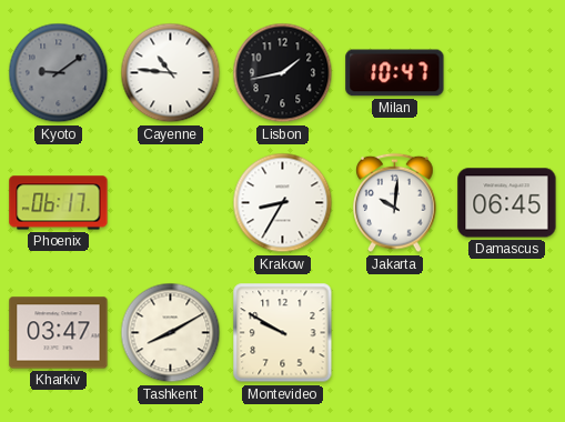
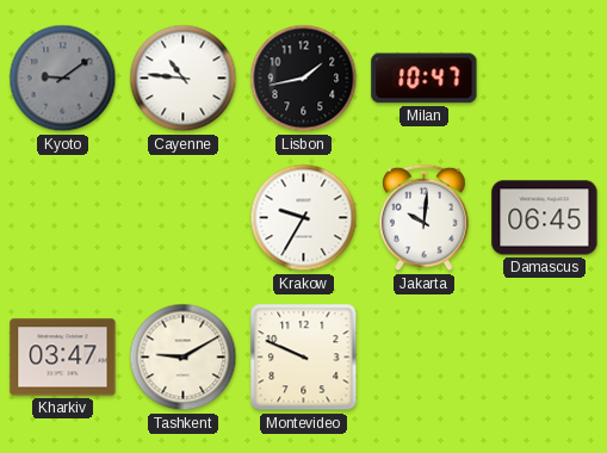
Phoenix: 06:17 -> none
Krakow: 8:35 -> 9:35
Tashkent: 8:10 -> 9:10
Montevideo: 9:50 -> 9:49
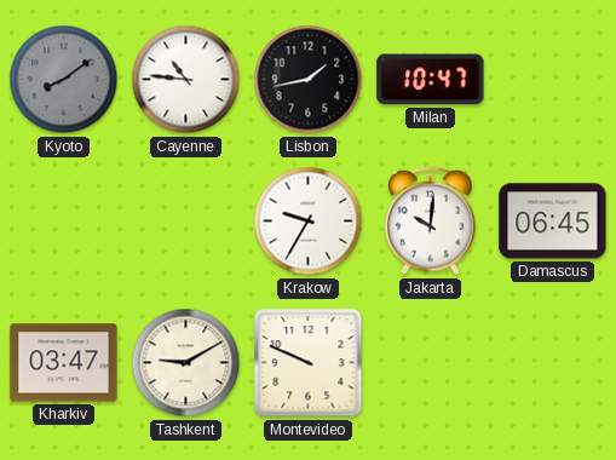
Kyoto: 9:09 -> 8:09
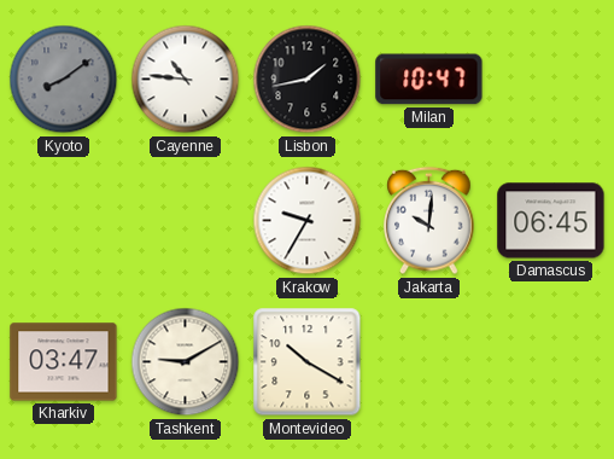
Montevideo: 9:49 -> 10:20
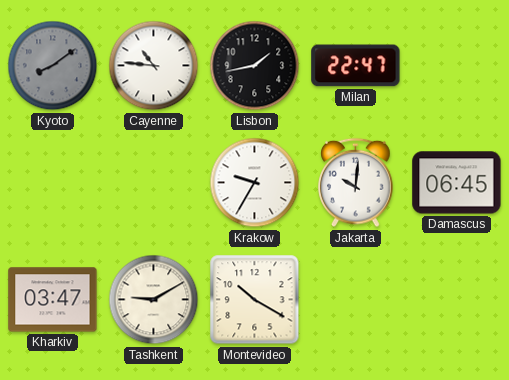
Milan: 10:47 -> 22:47
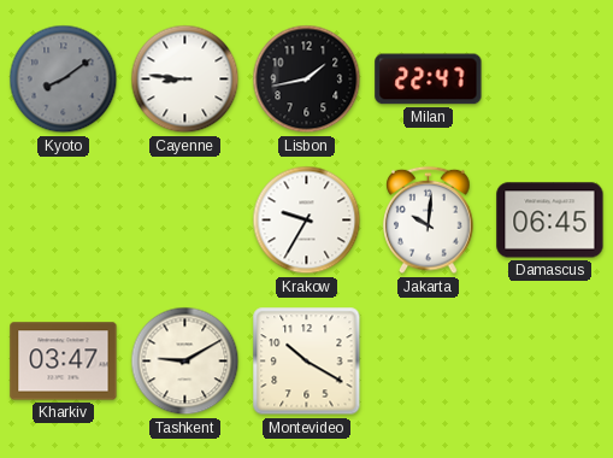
Cayenne: 10:46 -> 8:46
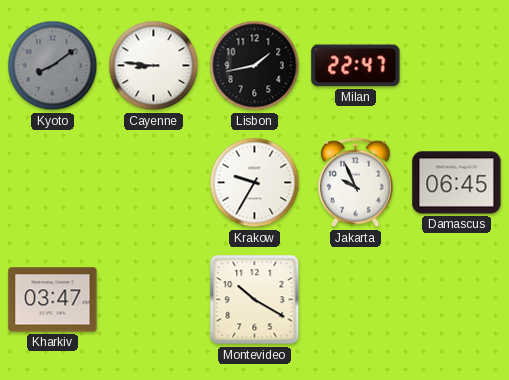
Jakarta: 10:01 -> 9:56
Tashkent: 9:10 -> none
